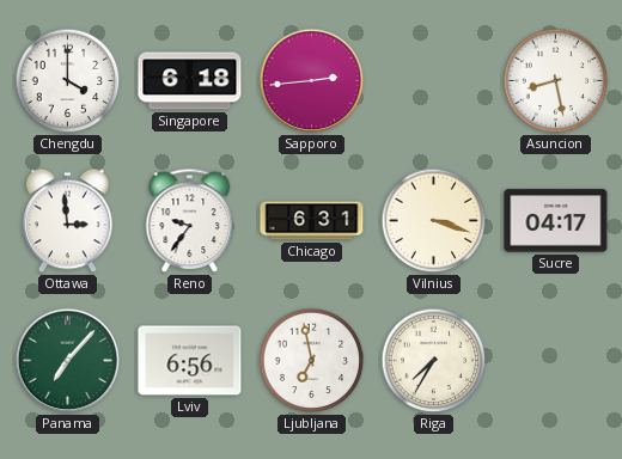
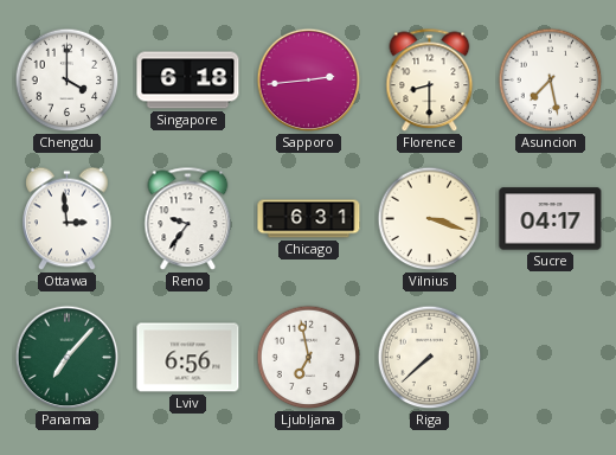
Florence: none -> 8:30
Asuncion: 8:28 -> 7:28
Riga: 7:35 -> 7:38
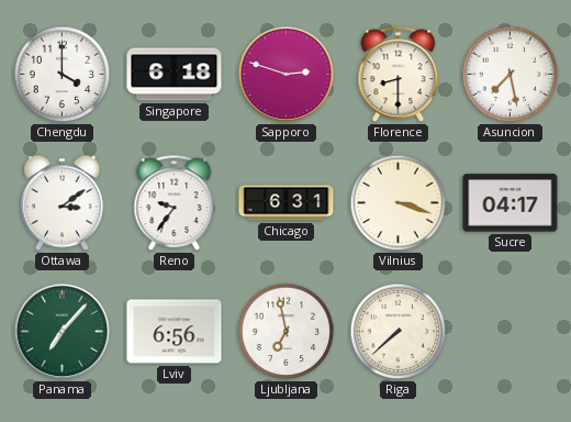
Sapporo: 2:44 -> 2:48
Ottawa: 2:59 -> 3:09
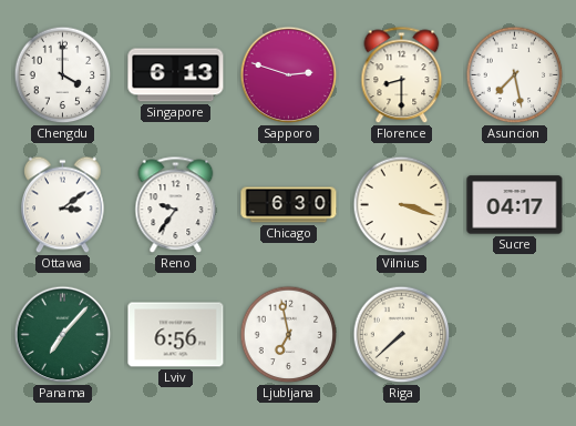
Singapore: 6:18 -> 6:13
Chicago: 6:31 -> 6:30
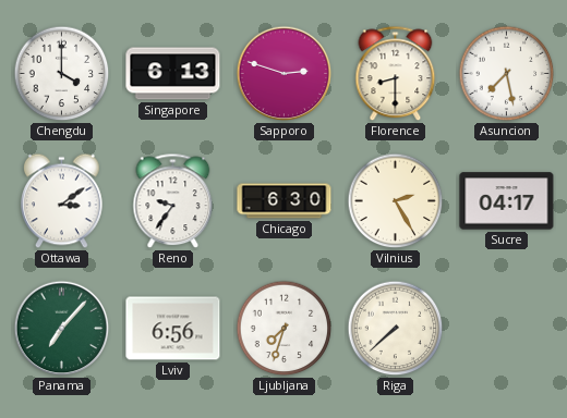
Vilnius: 3:18 -> 2:25
Ljubljana: 6:58 -> 7:33
